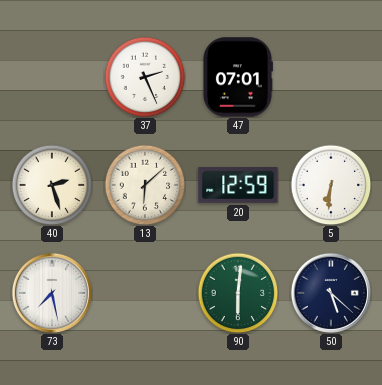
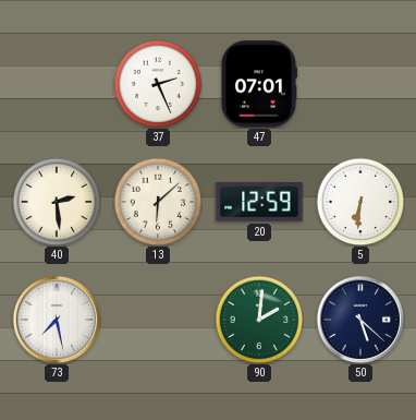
40: 2:27 -> 2:29
90: 6:01 -> 2:01
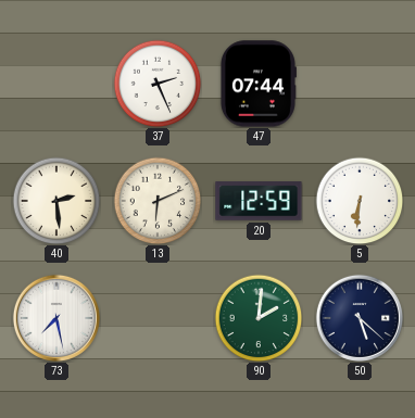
47: 07:01 -> 07:44
13: 6:08 -> 6:11
